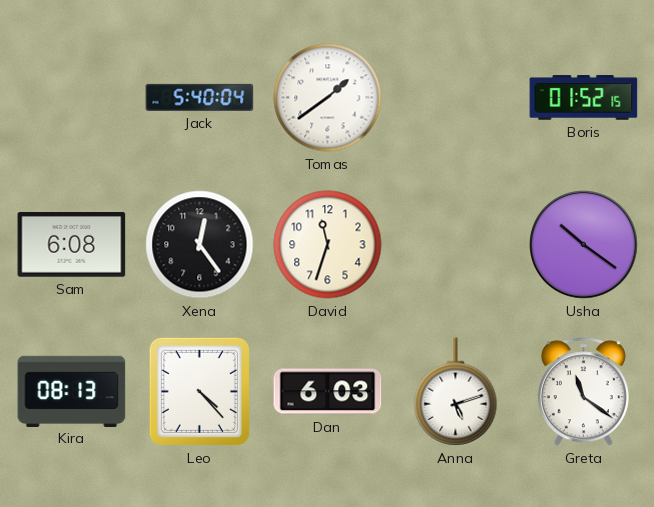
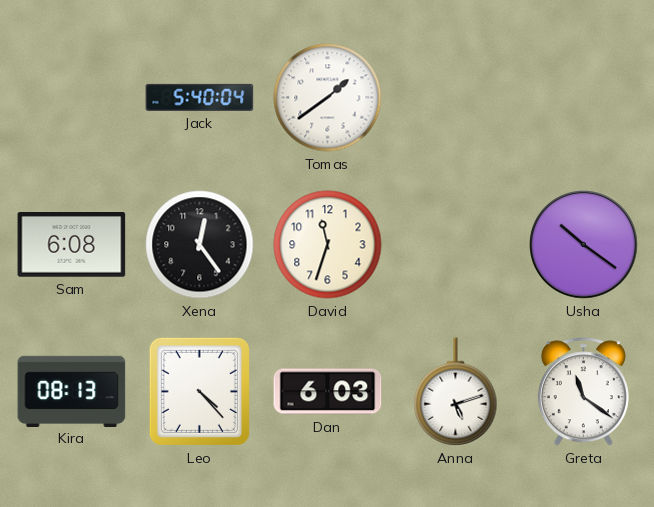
Boris: 01:52 -> none
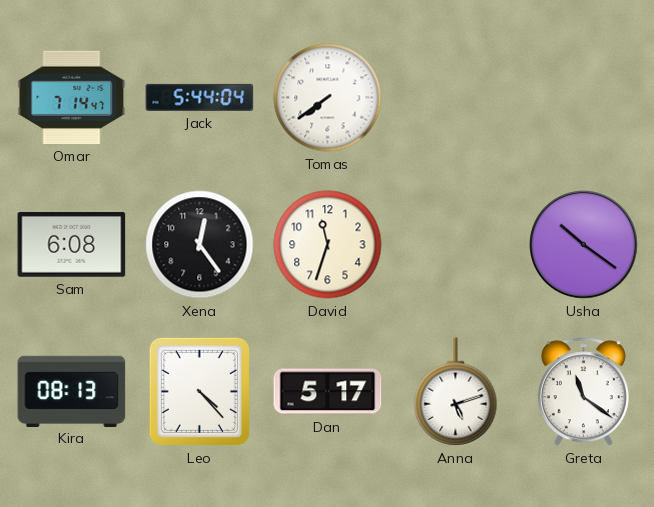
Omar: none -> 7:14
Jack: 5:40 -> 5:44
Tomas: 1:39 -> 7:39
Dan: 6:03 -> 5:17
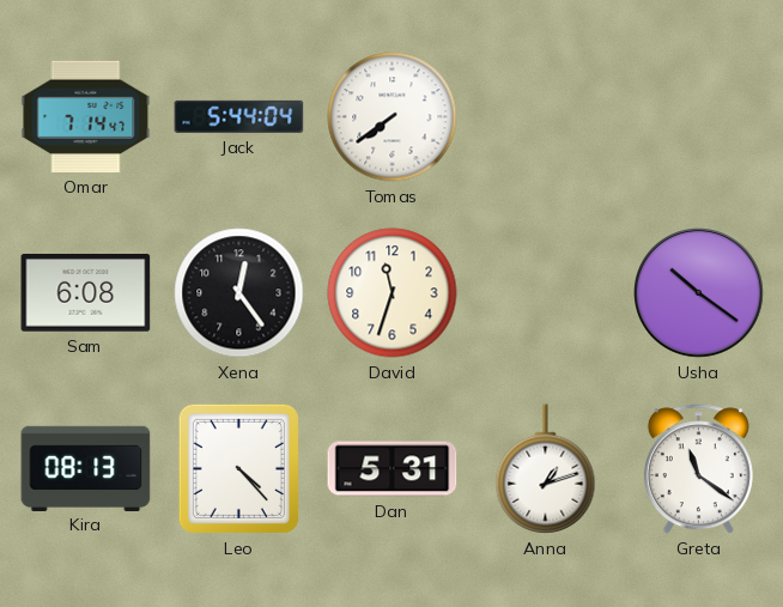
Dan: 5:17 -> 5:31
Anna: 5:12 -> 1:12
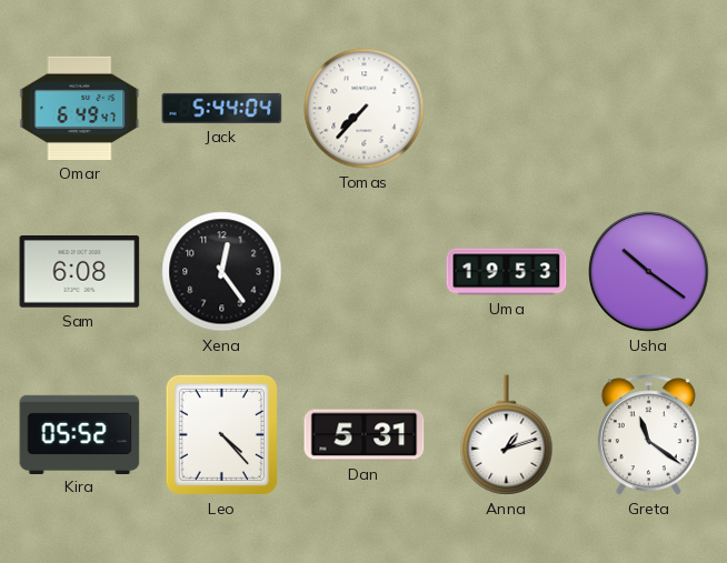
Omar: 7:14 -> 6:49
Tomas: 7:39 -> 7:37
David: 11:33 -> none
Uma: none -> 19:53
Kira: 08:13 -> 05:52
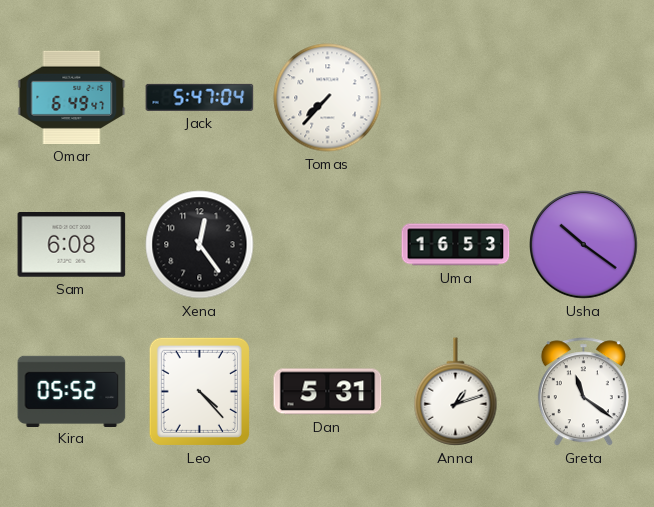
Jack: 5:44 -> 5:47
Uma: 19:53 -> 16:53
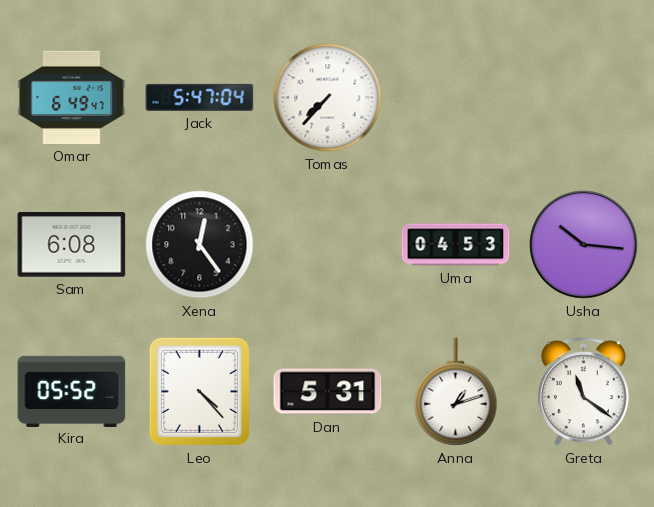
Uma: 16:53 -> 04:53
Usha: 10:21 -> 10:16
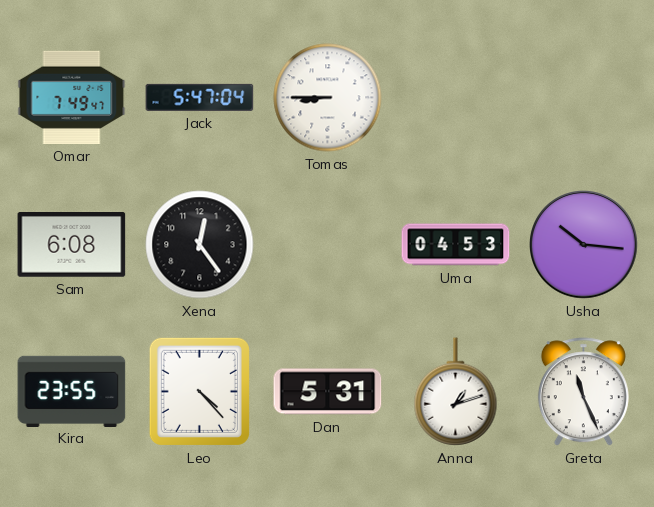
Omar: 6:49 -> 7:49
Tomas: 7:37 -> 8:45
Kira: 05:52 -> 23:55
Greta: 11:21 -> 11:26
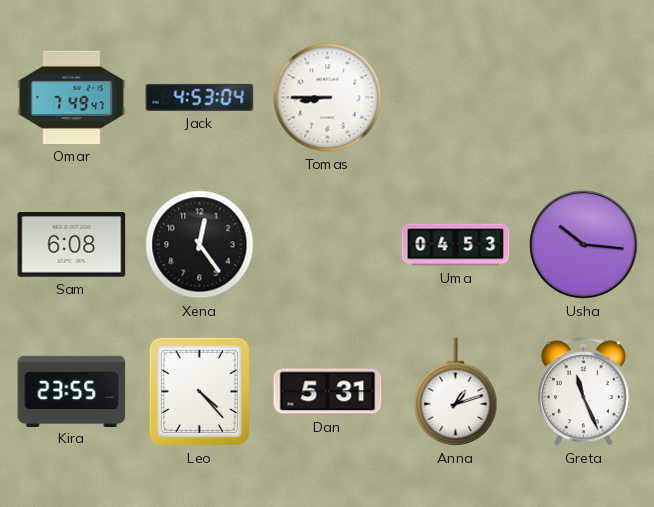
Jack: 5:47 -> 4:53
